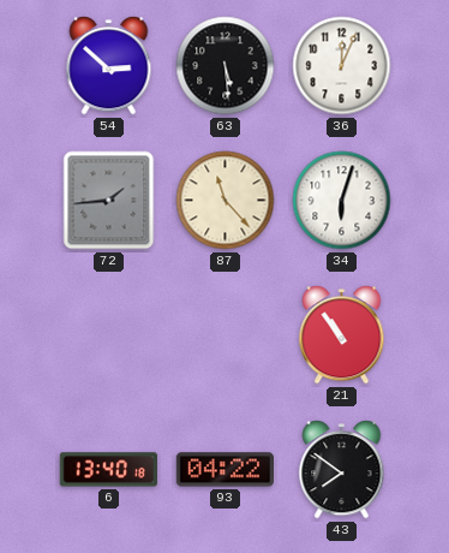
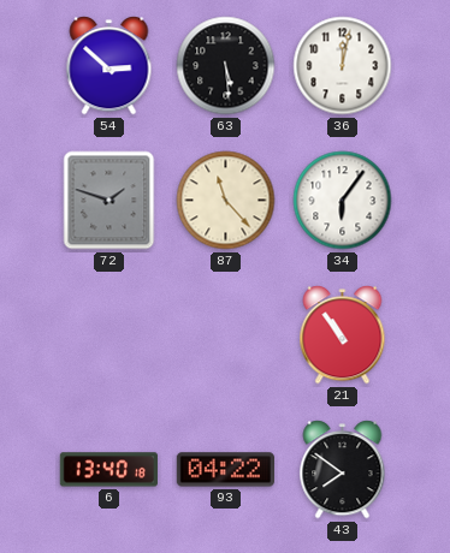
36: 12:04 -> 12:02
72: 1:44 -> 1:48
34: 6:03 -> 6:06
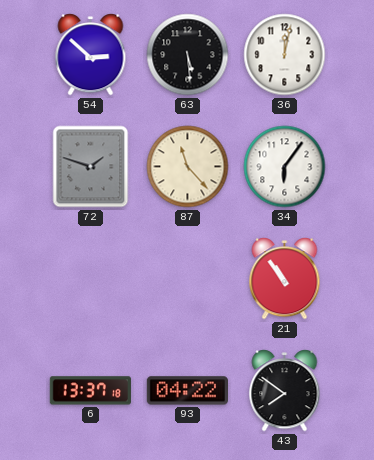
6: 13:40 -> 13:37
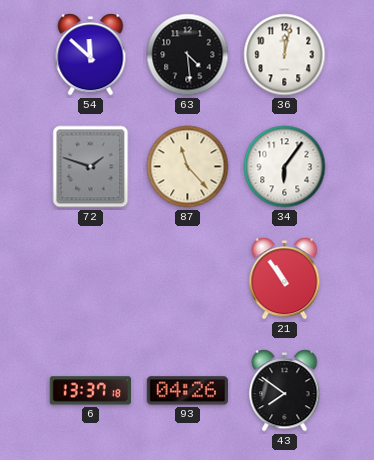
54: 2:52 -> 11:52
63: 5:29 -> 4:29
93: 04:22 -> 04:26
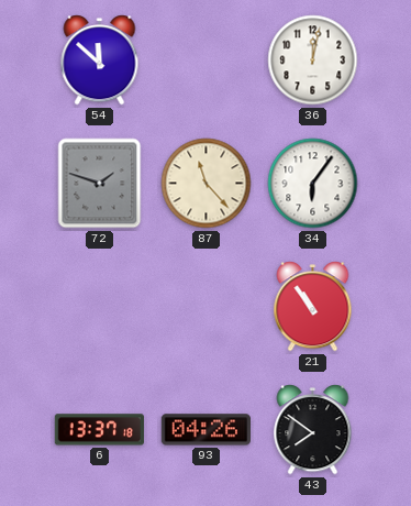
63: 4:29 -> none
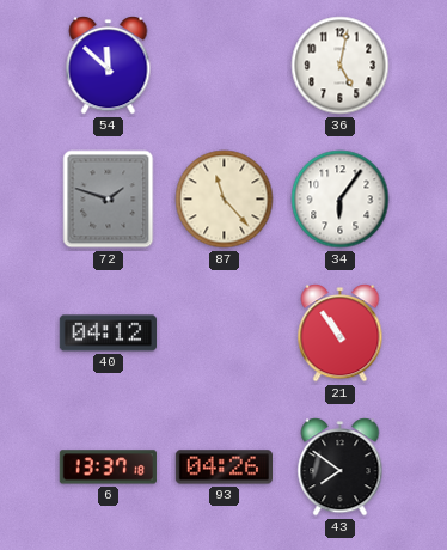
36: 12:02 -> 5:02
40: none -> 04:12
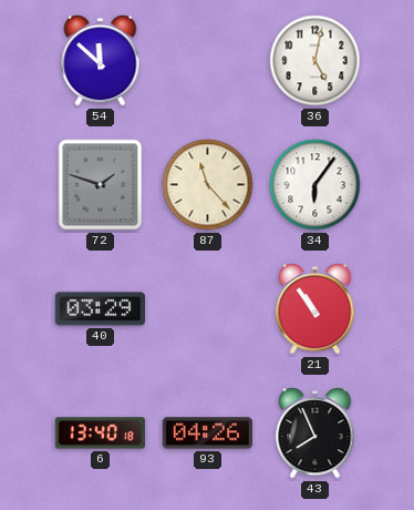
40: 04:12 -> 03:29
6: 13:37 -> 13:40
43: 7:51 -> 7:56
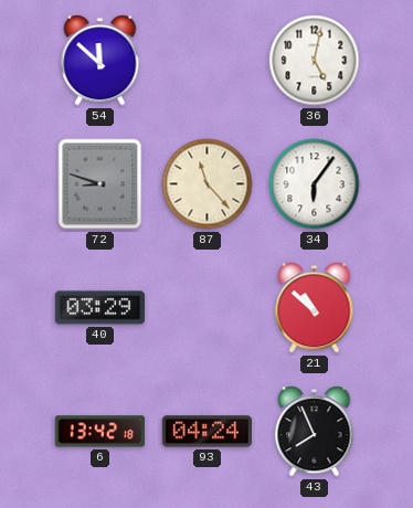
72: 1:48 -> 8:48
21: 10:54 -> 10:52
6: 13:40 -> 13:42
93: 04:26 -> 04:24
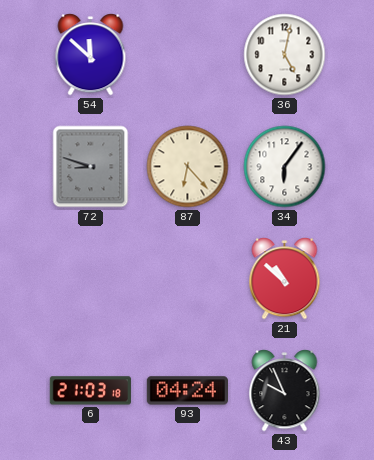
87: 11:23 -> 6:23
40: 03:29 -> none
6: 13:42 -> 21:03
43: 7:56 -> 9:56
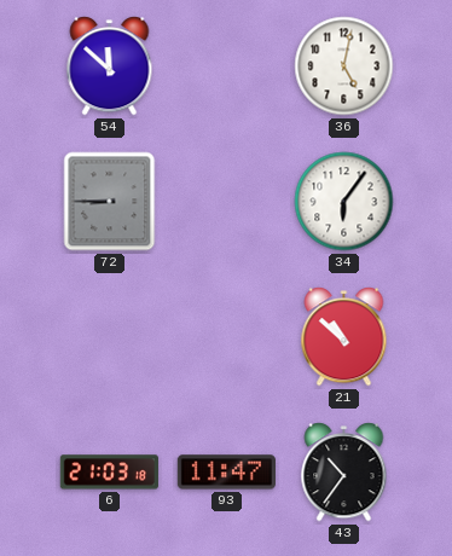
72: 8:48 -> 8:45
87: 6:23 -> none
93: 04:24 -> 11:47
43: 9:56 -> 10:36
